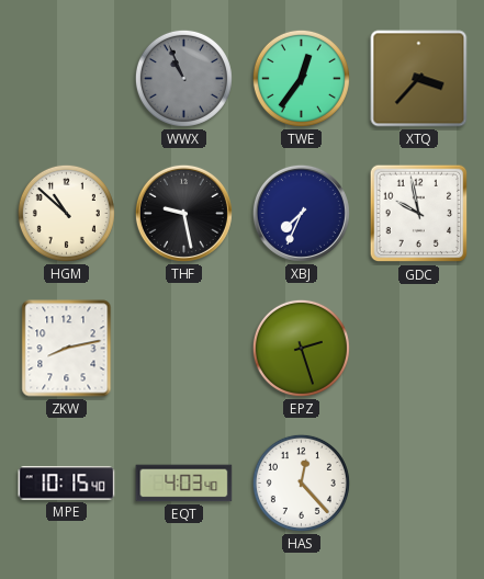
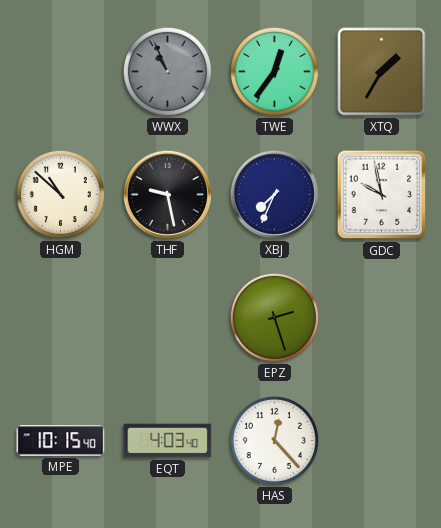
XTQ: 3:37 -> 1:35
ZKW: 8:13 -> none
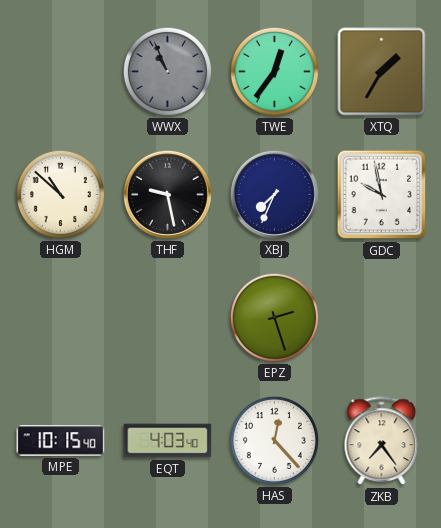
ZKB: none -> 7:24
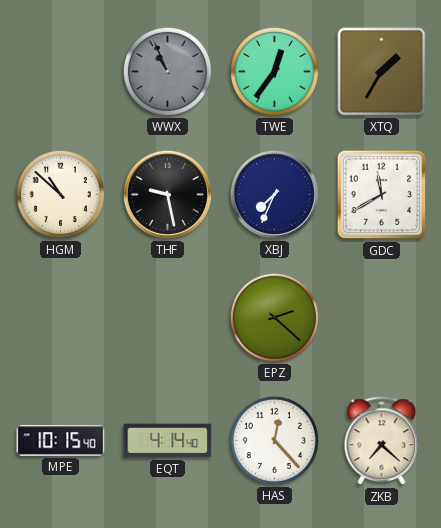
GDC: 9:58 -> 11:40
EPZ: 2:27 -> 2:22
EQT: 4:03 -> 4:14
ZKB: 7:24 -> 7:22
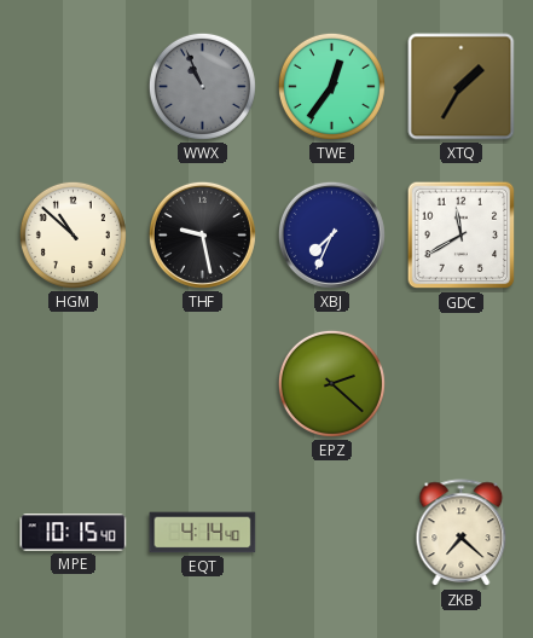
HAS: 12:23 -> none
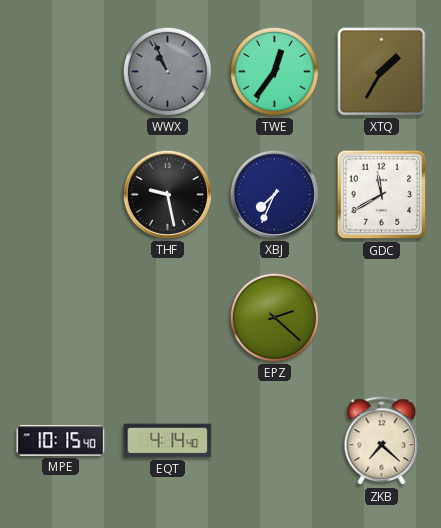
HGM: 10:52 -> none
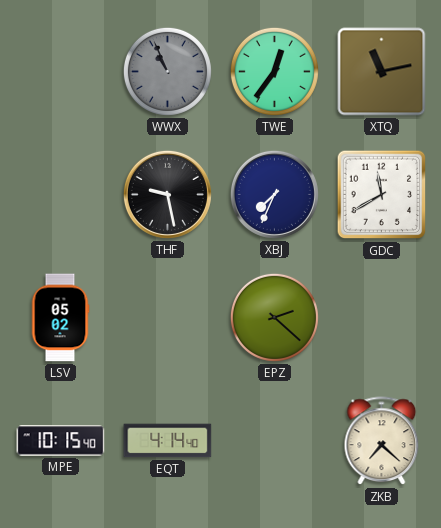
XTQ: 1:35 -> 11:13
LSV: none -> 05:02
